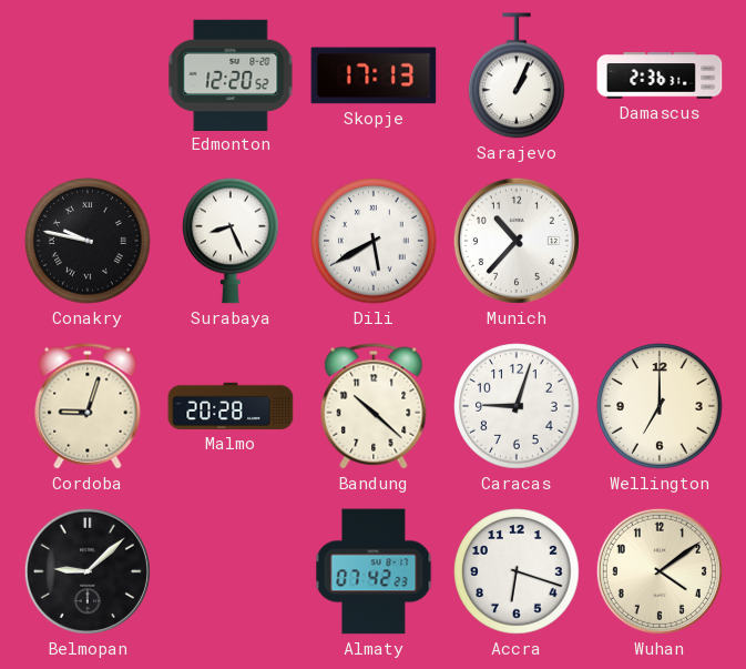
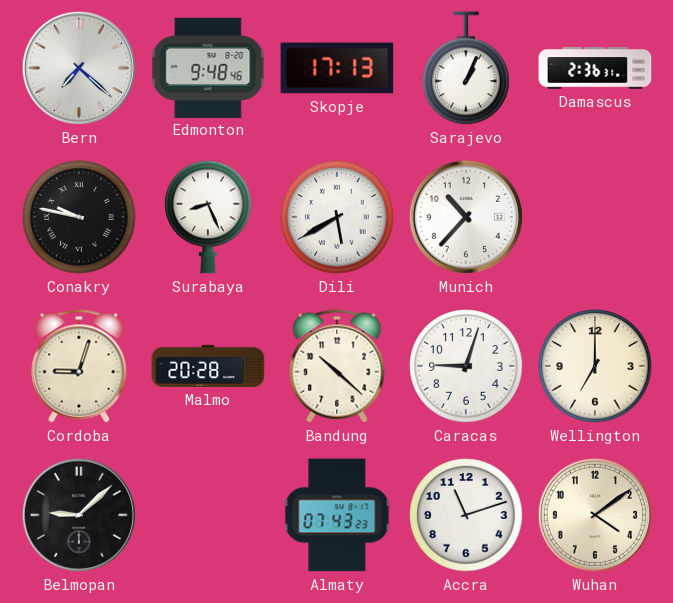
Bern: none -> 7:22
Edmonton: 12:20 -> 9:48
Almaty: 07:42 -> 07:43
Accra: 6:18 -> 11:12
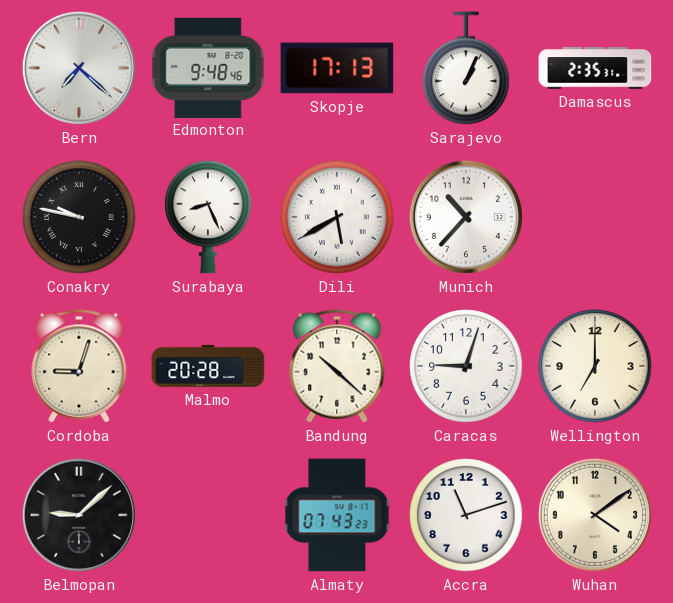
Damascus: 2:36 -> 2:35
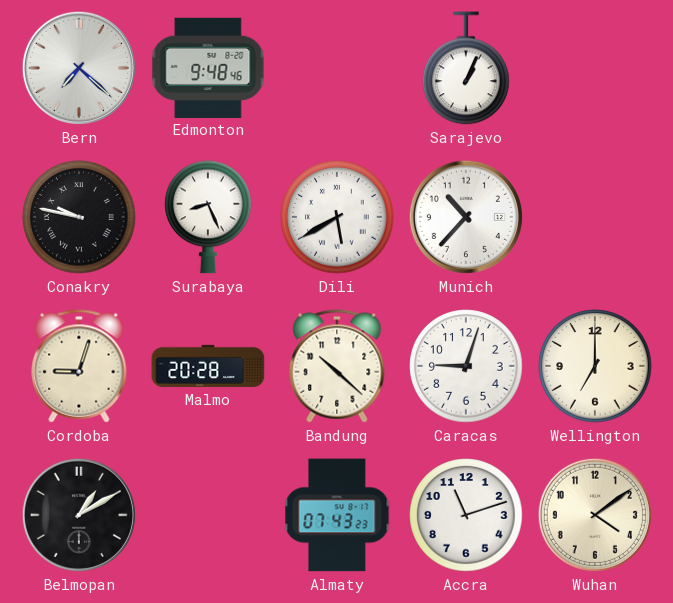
Skopje: 17:13 -> none
Damascus: 2:35 -> none
Belmopan: 9:08 -> 1:10
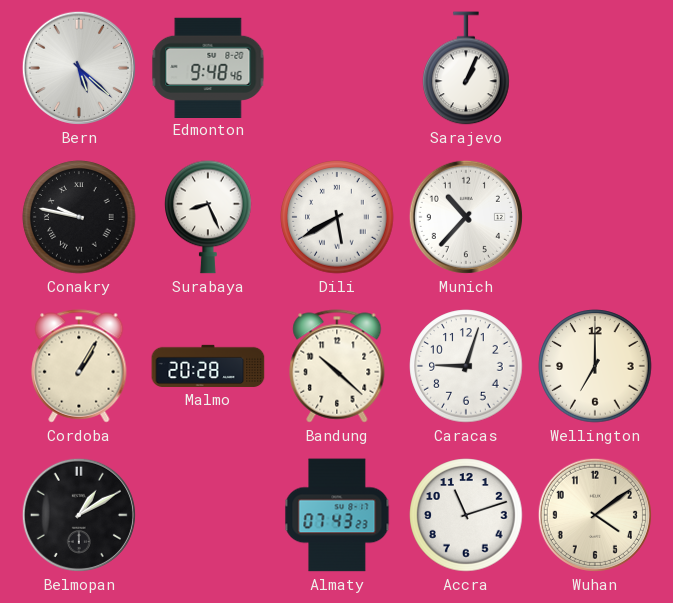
Bern: 7:22 -> 5:22
Cordoba: 9:03 -> 1:05
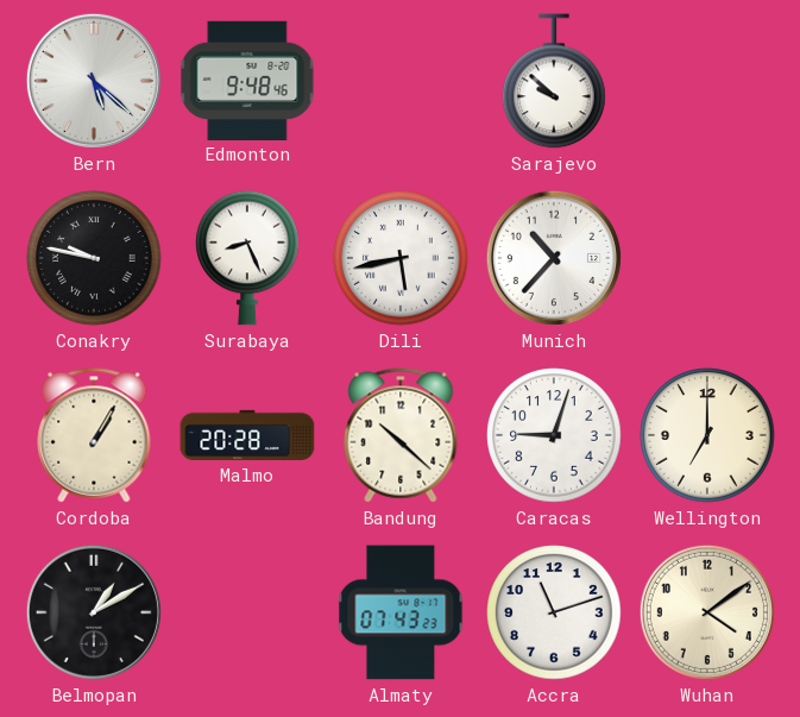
Sarajevo: 1:04 -> 9:52
Dili: 5:40 -> 5:43
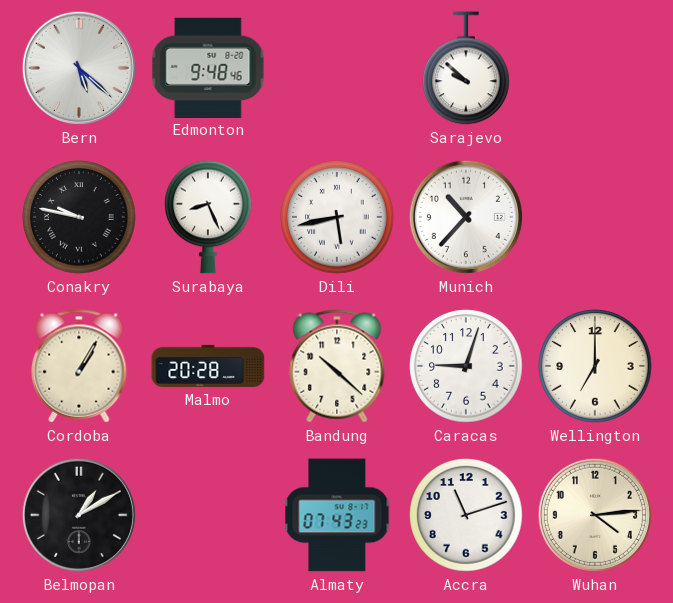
Wuhan: 4:09 -> 4:14
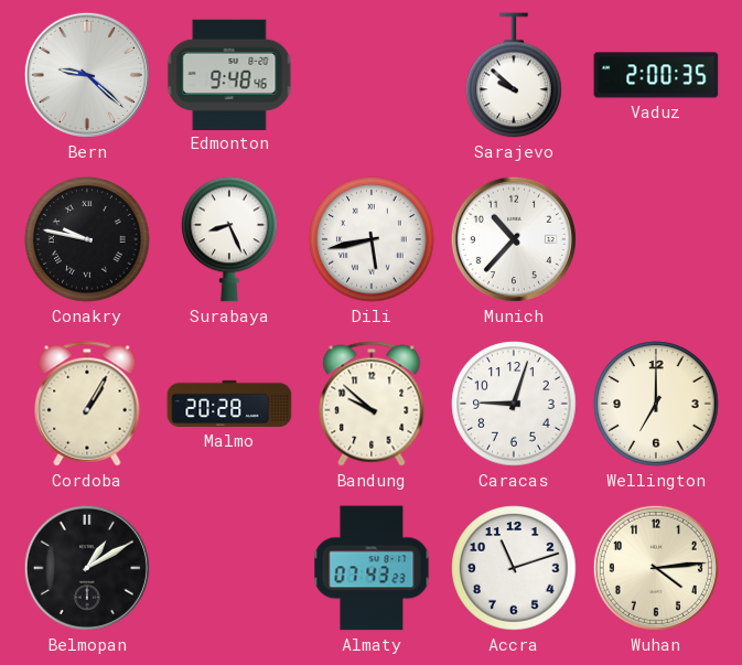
Bern: 5:22 -> 9:22
Vaduz: none -> 2:00
Bandung: 10:22 -> 9:52
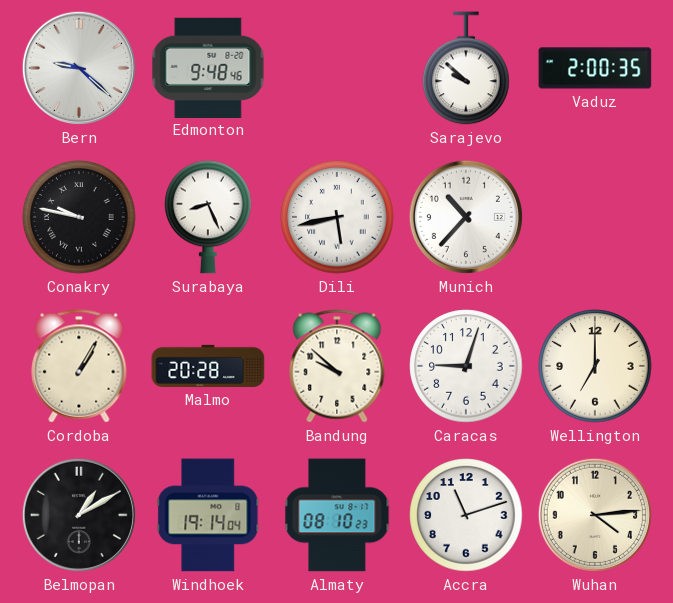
Windhoek: none -> 19:14
Almaty: 07:43 -> 08:10
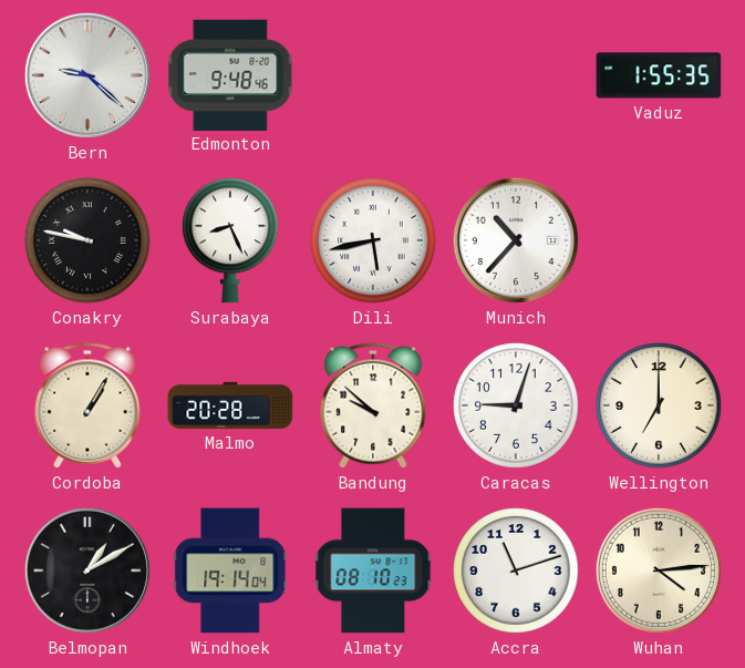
Sarajevo: 9:52 -> none
Vaduz: 2:00 -> 1:55
